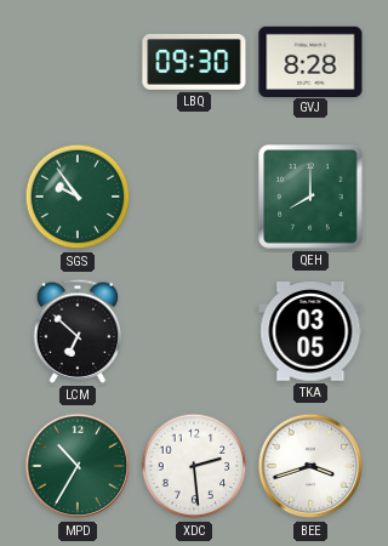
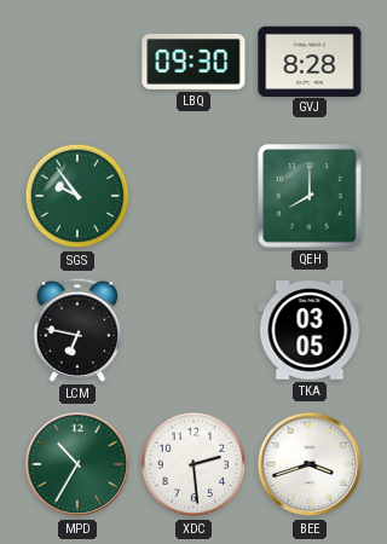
LCM: 6:52 -> 6:47
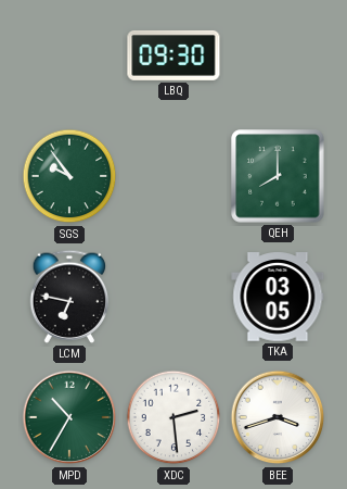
GVJ: 8:28 -> none
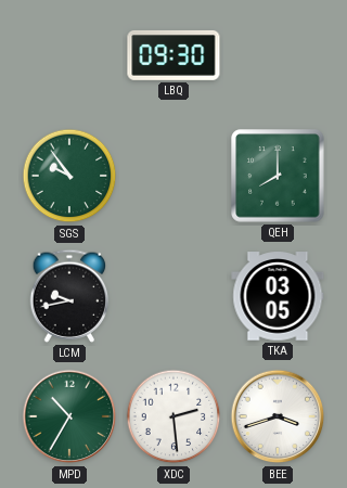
LCM: 6:47 -> 9:43
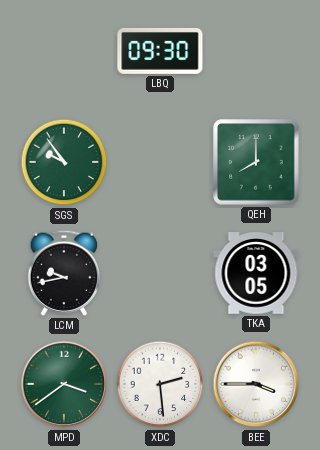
MPD: 10:35 -> 3:39
BEE: 3:42 -> 3:45
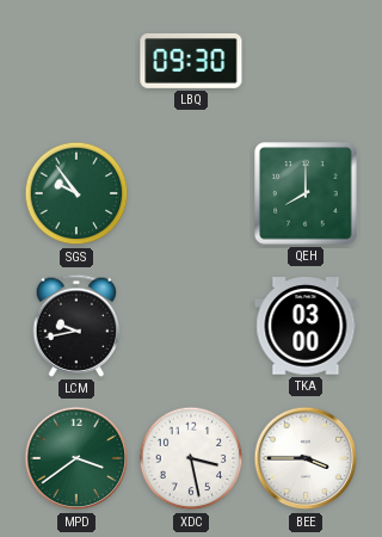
TKA: 03:05 -> 03:00
XDC: 2:29 -> 3:28
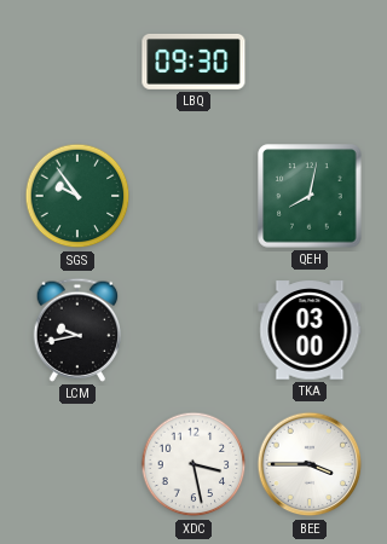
QEH: 8:00 -> 8:02
MPD: 3:39 -> none
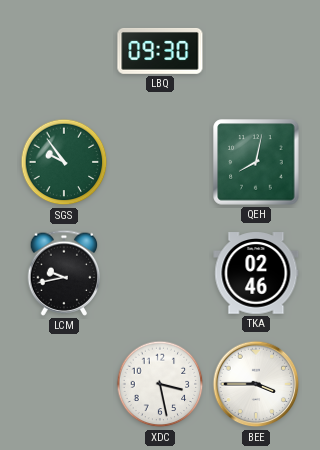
TKA: 03:00 -> 02:46
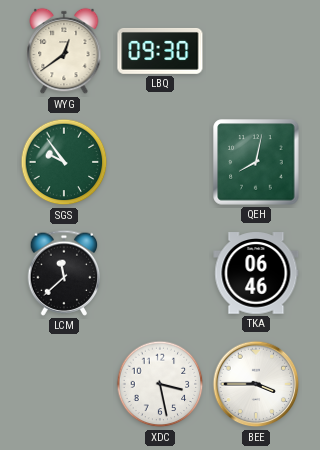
WYG: none -> 12:39
LCM: 9:43 -> 11:38
TKA: 02:46 -> 06:46
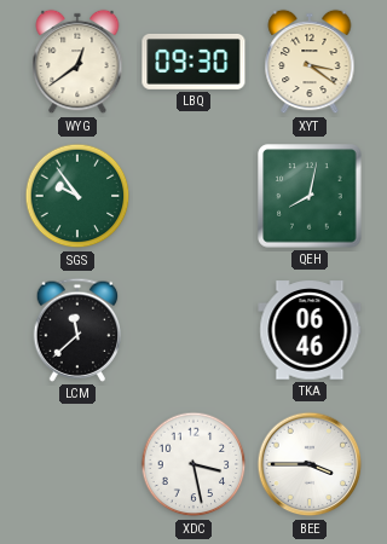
XYT: none -> 3:21
